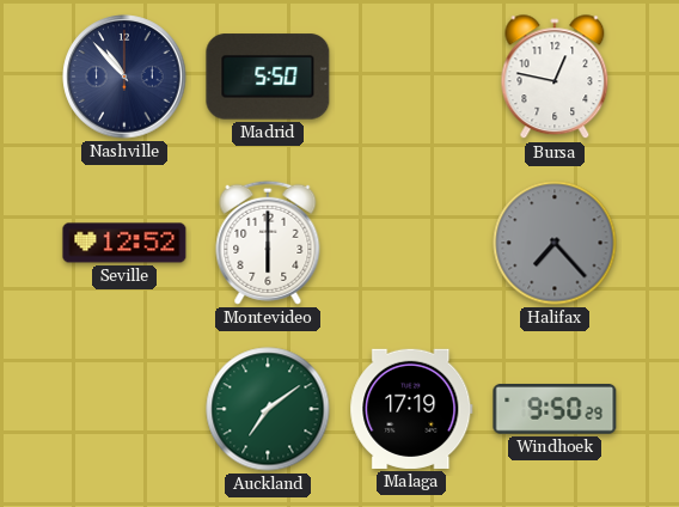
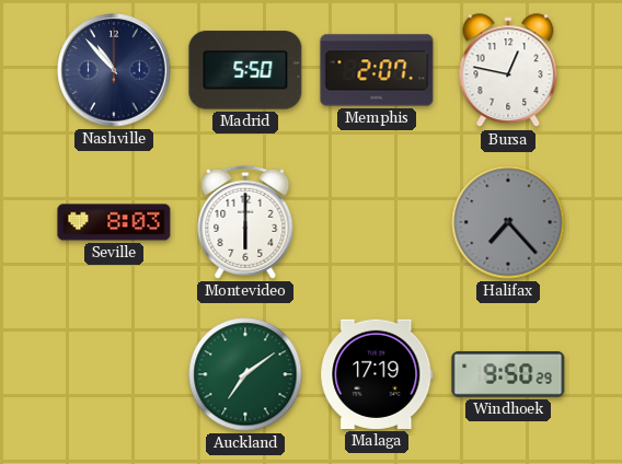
Memphis: none -> 2:07
Seville: 12:52 -> 8:03
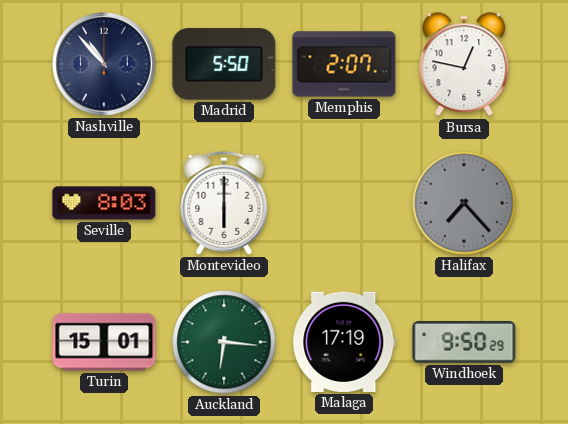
Turin: none -> 15:01
Auckland: 7:09 -> 6:16
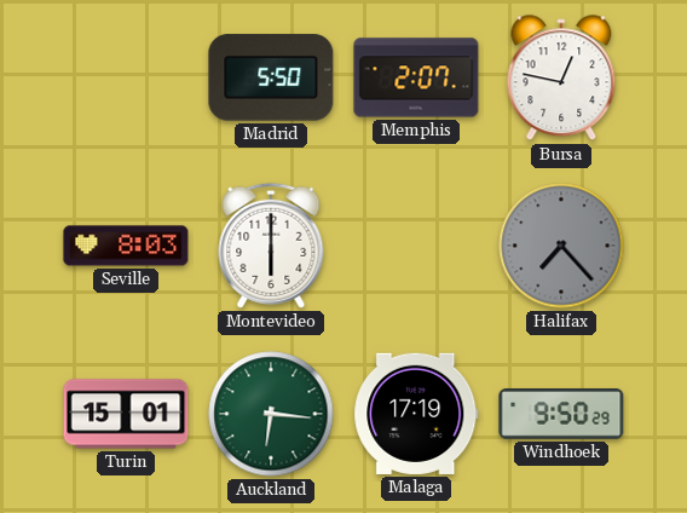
Nashville: 10:53 -> none
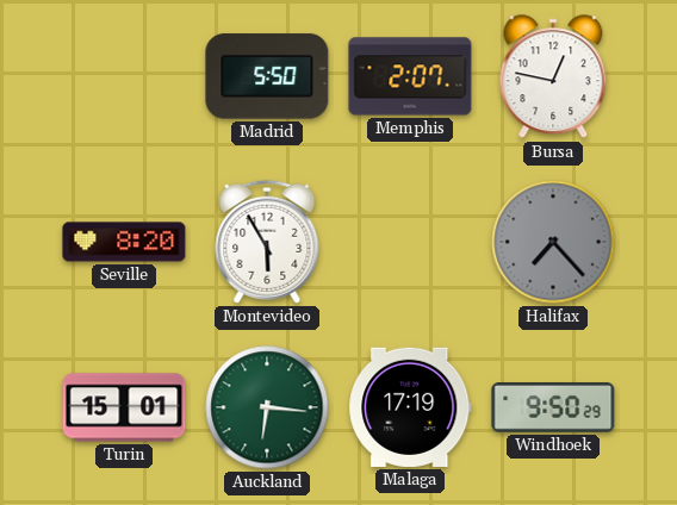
Seville: 8:03 -> 8:20
Montevideo: 6:00 -> 5:55
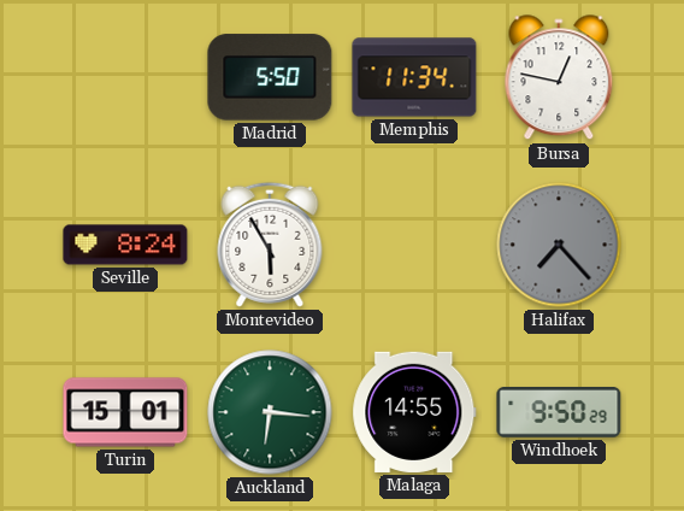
Memphis: 2:07 -> 11:34
Seville: 8:20 -> 8:24
Malaga: 17:19 -> 14:55
